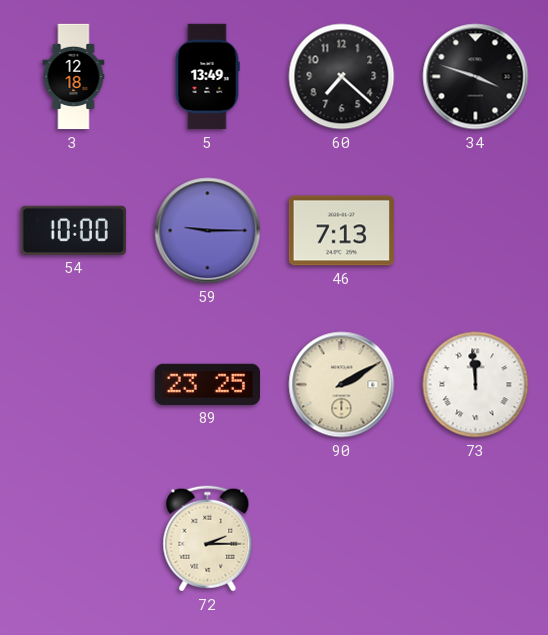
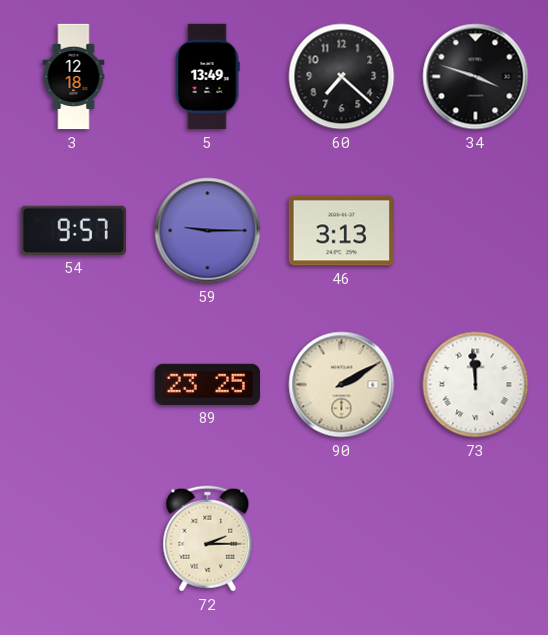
54: 10:00 -> 9:57
46: 7:13 -> 3:13
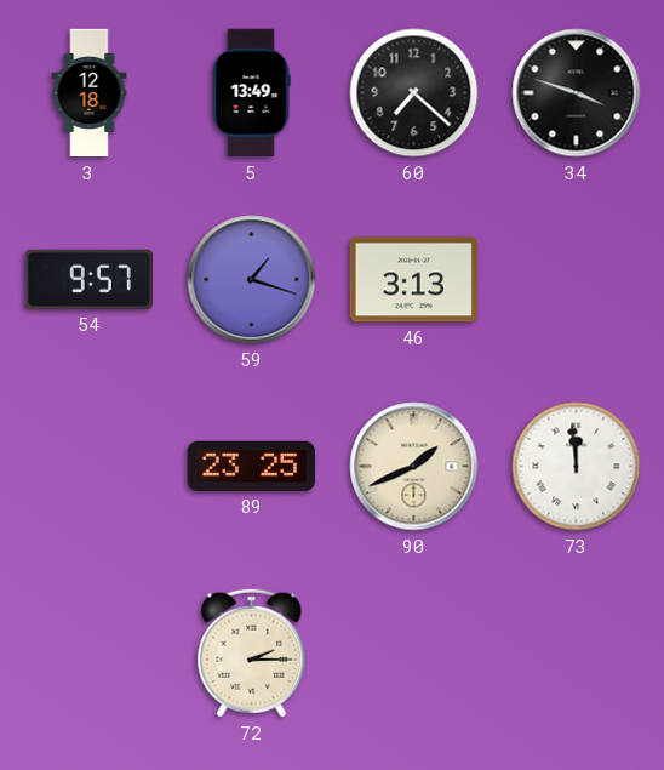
59: 9:15 -> 1:18
90: 2:10 -> 1:41
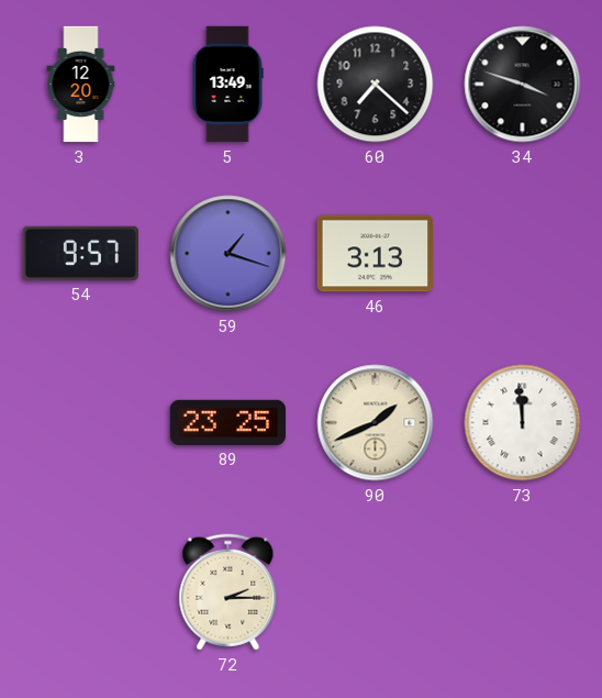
3: 12:18 -> 12:20
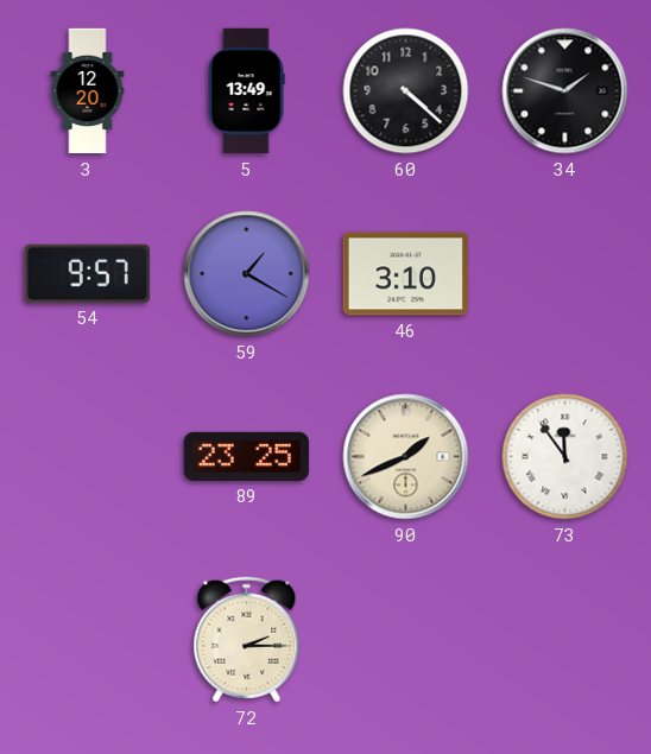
60: 7:22 -> 4:22
34: 3:48 -> 1:48
59: 1:18 -> 1:20
46: 3:13 -> 3:10
73: 11:59 -> 11:54
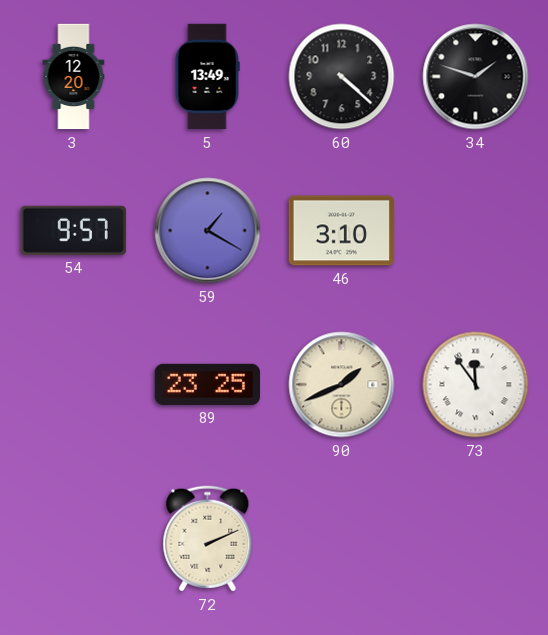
72: 2:15 -> 2:11
